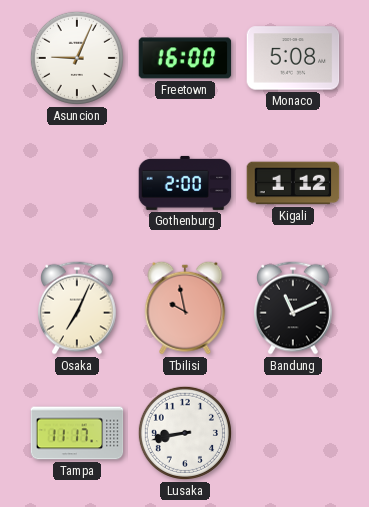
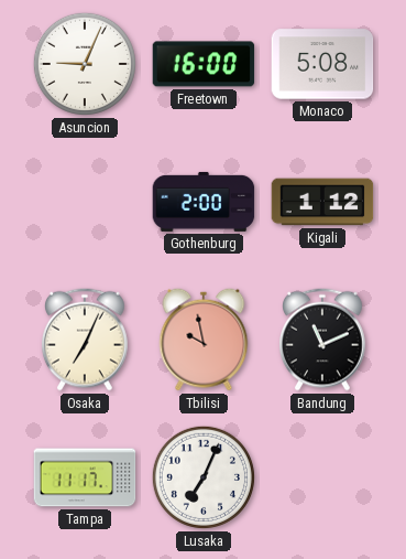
Lusaka: 8:43 -> 7:04
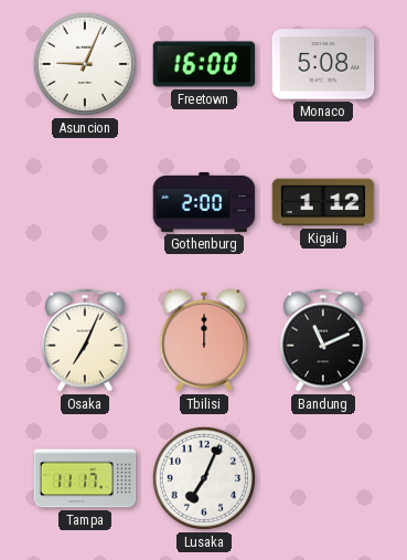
Tbilisi: 9:58 -> 12:00
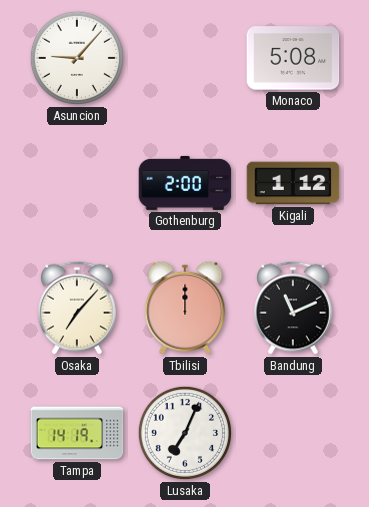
Asuncion: 9:04 -> 9:07
Freetown: 16:00 -> none
Osaka: 7:04 -> 7:07
Tampa: 11:17 -> 14:19
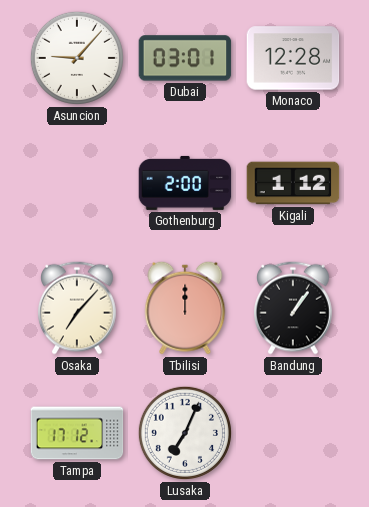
Dubai: none -> 03:01
Monaco: 5:08 -> 12:28
Bandung: 11:11 -> 1:06
Tampa: 14:19 -> 17:12
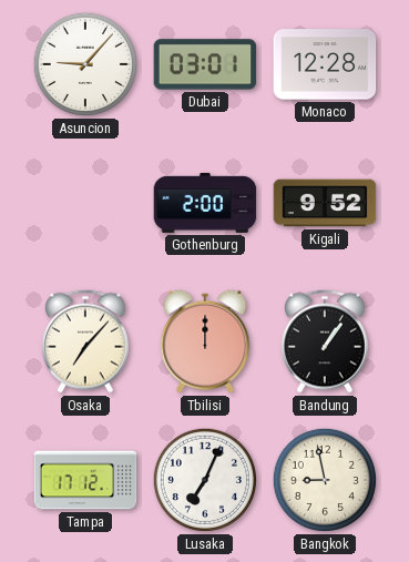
Kigali: 1:12 -> 9:52
Bangkok: none -> 8:58
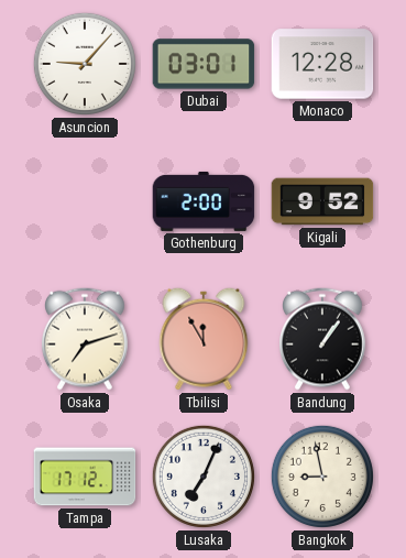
Osaka: 7:07 -> 7:12
Tbilisi: 12:00 -> 11:55
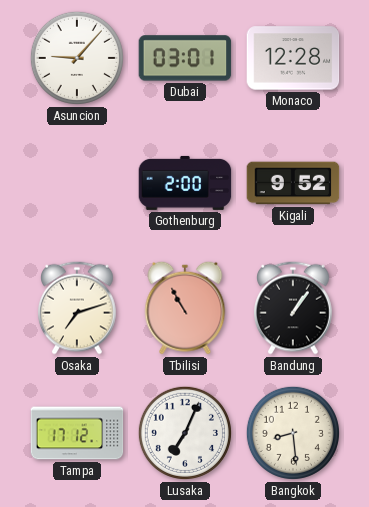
Tbilisi: 11:55 -> 10:55
Bangkok: 8:58 -> 8:29
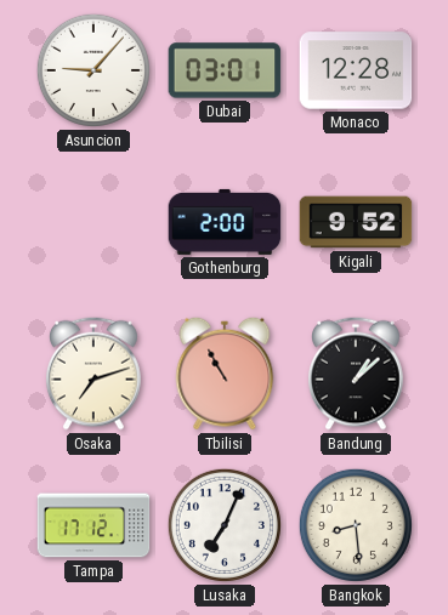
Bandung: 1:06 -> 1:08
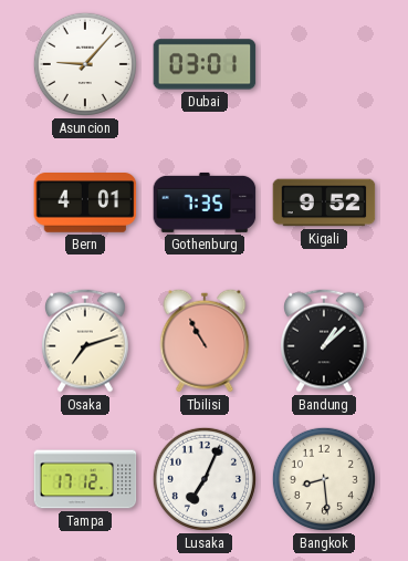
Monaco: 12:28 -> none
Bern: none -> 4:01
Gothenburg: 2:00 -> 7:35
